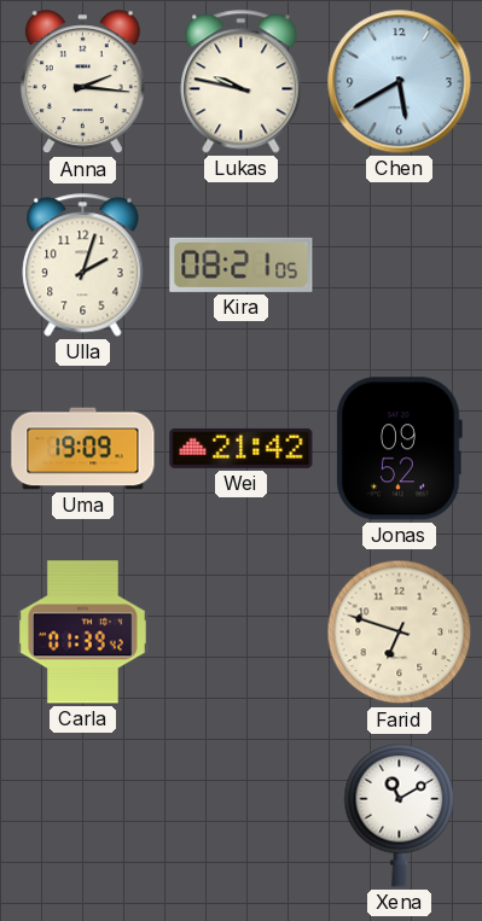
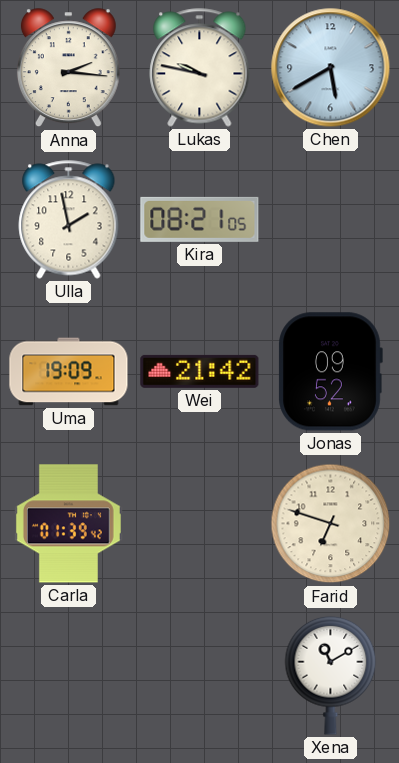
Ulla: 2:03 -> 1:58
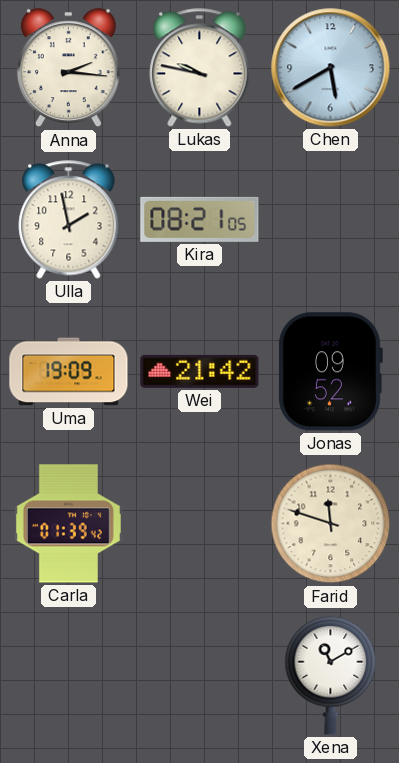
Farid: 6:48 -> 11:48
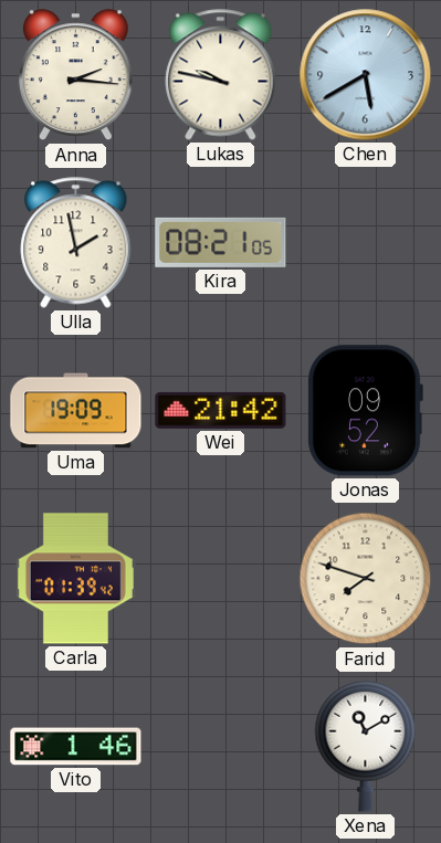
Farid: 11:48 -> 7:48
Vito: none -> 1:46
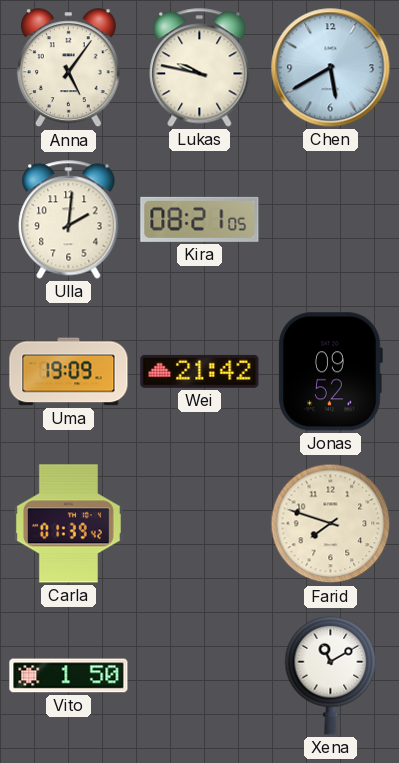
Anna: 2:16 -> 5:06
Ulla: 1:58 -> 2:01
Vito: 1:46 -> 1:50
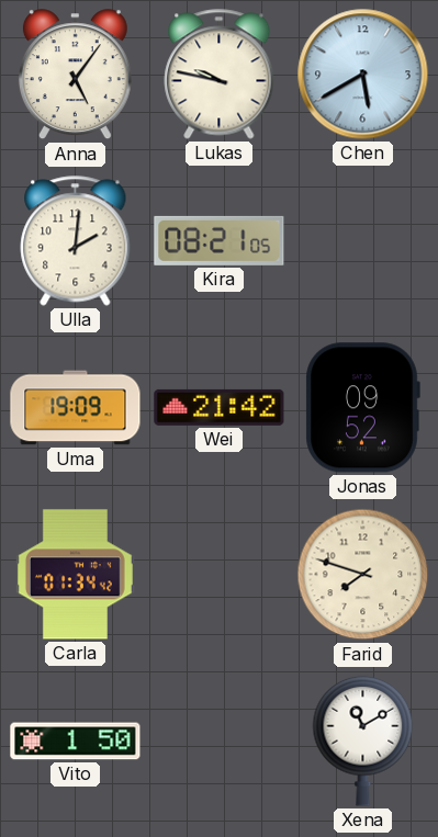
Carla: 01:39 -> 01:34
